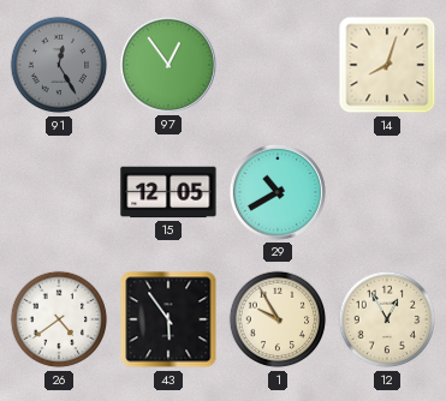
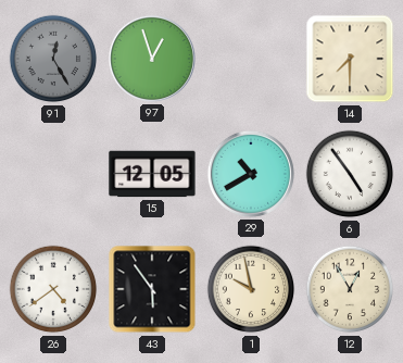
97: 12:54 -> 12:57
14: 8:03 -> 7:30
6: none -> 4:54
1: 9:55 -> 9:58
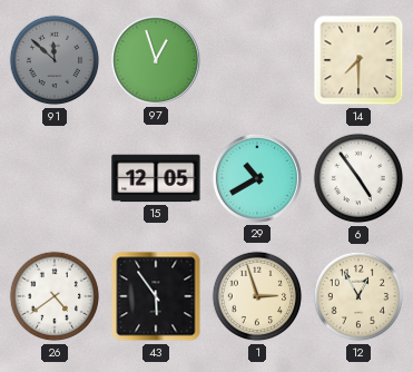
91: 12:25 -> 11:52
1: 9:58 -> 2:57
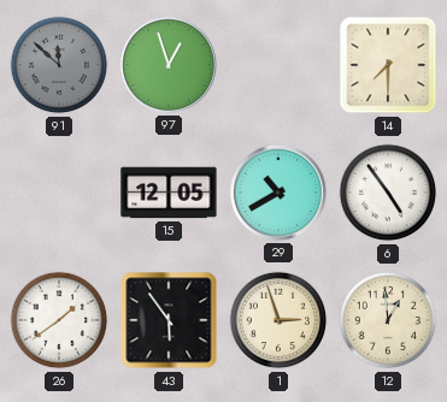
26: 4:39 -> 1:39
12: 12:55 -> 12:59
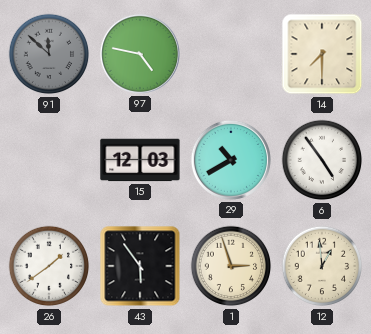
97: 12:57 -> 4:47
15: 12:05 -> 12:03
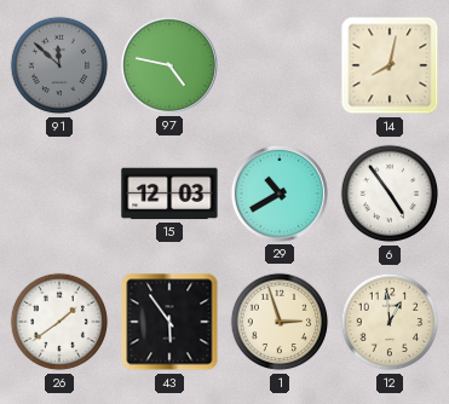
14: 7:30 -> 8:02
